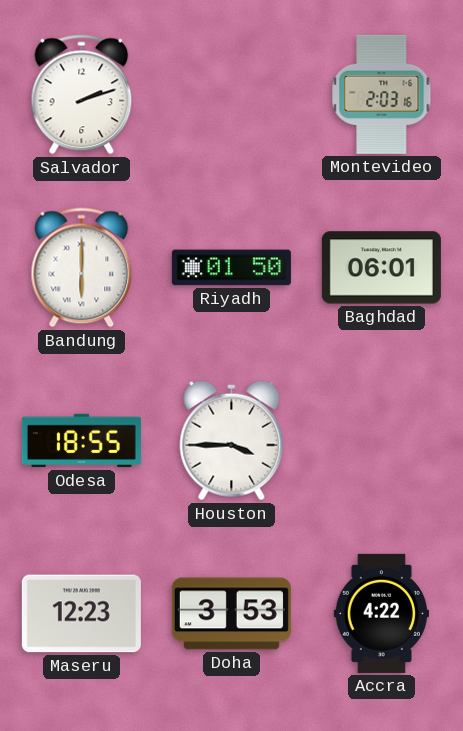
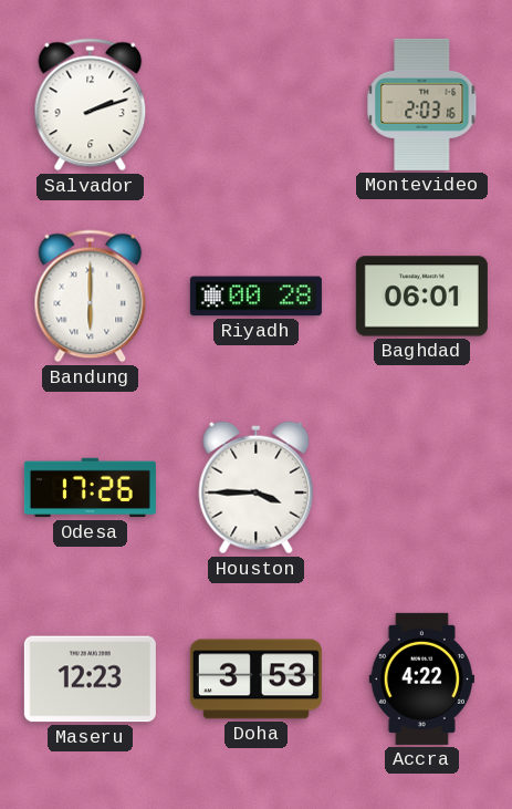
Riyadh: 01:50 -> 00:28
Odesa: 18:55 -> 17:26
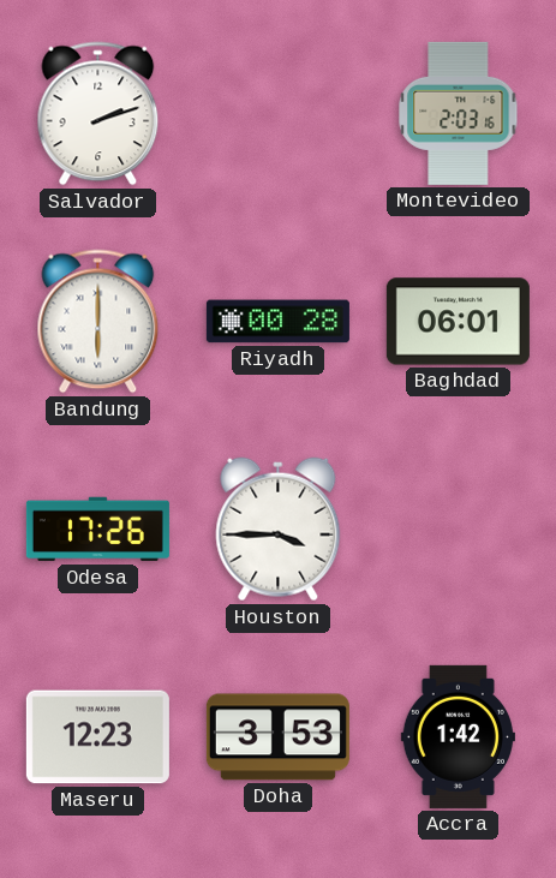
Accra: 4:22 -> 1:42
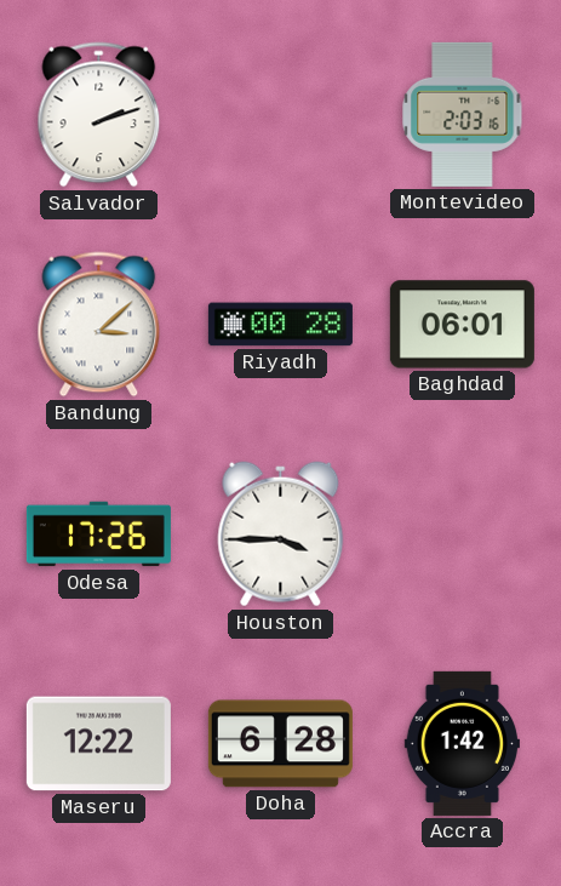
Bandung: 6:00 -> 3:08
Maseru: 12:23 -> 12:22
Doha: 3:53 -> 6:28
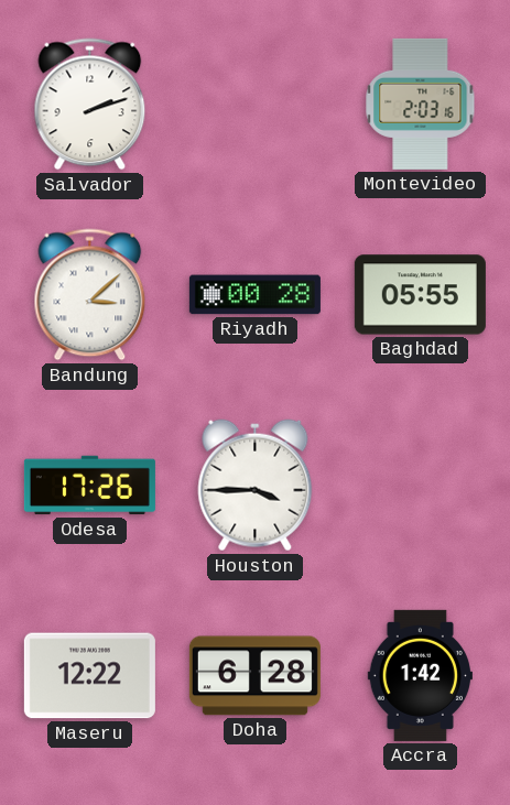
Baghdad: 06:01 -> 05:55
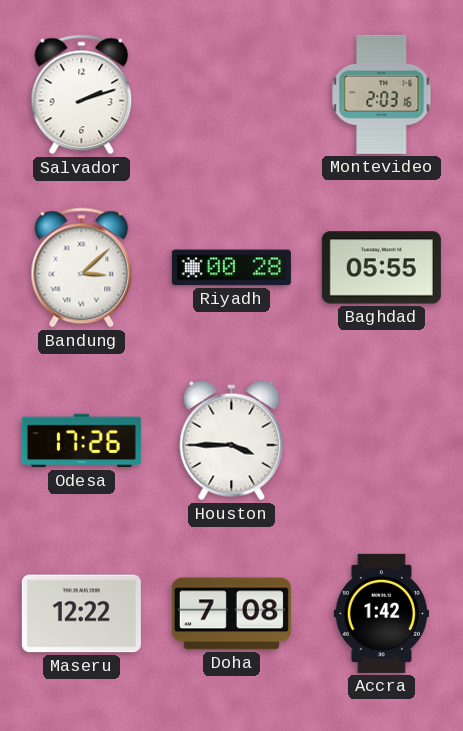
Doha: 6:28 -> 7:08
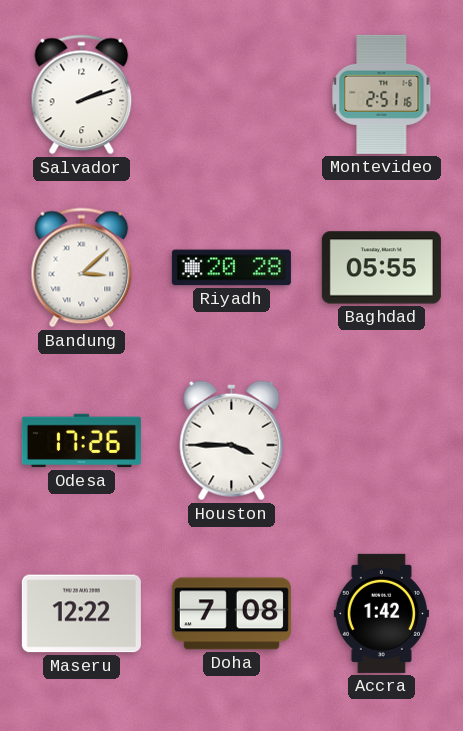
Montevideo: 2:03 -> 2:51
Riyadh: 00:28 -> 20:28
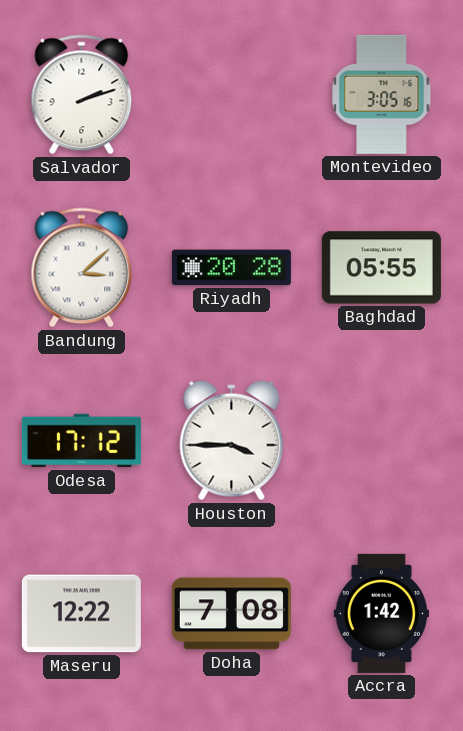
Montevideo: 2:51 -> 3:05
Odesa: 17:26 -> 17:12
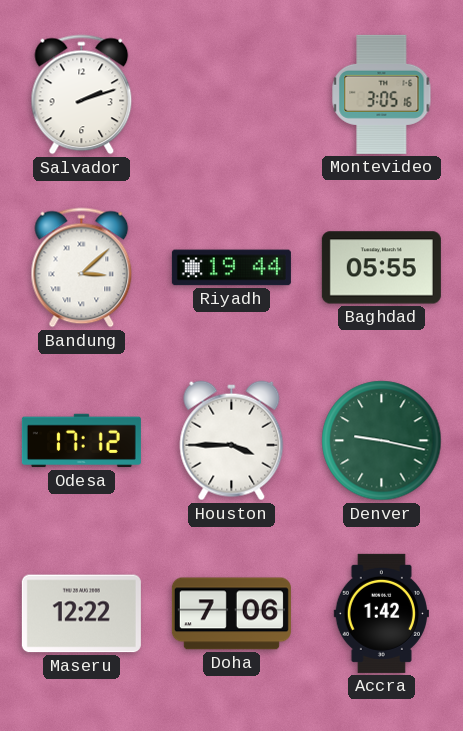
Riyadh: 20:28 -> 19:44
Denver: none -> 9:17
Doha: 7:08 -> 7:06
